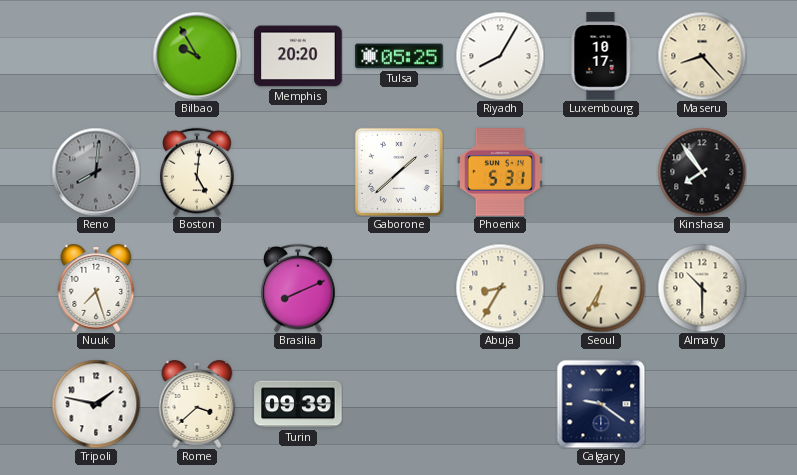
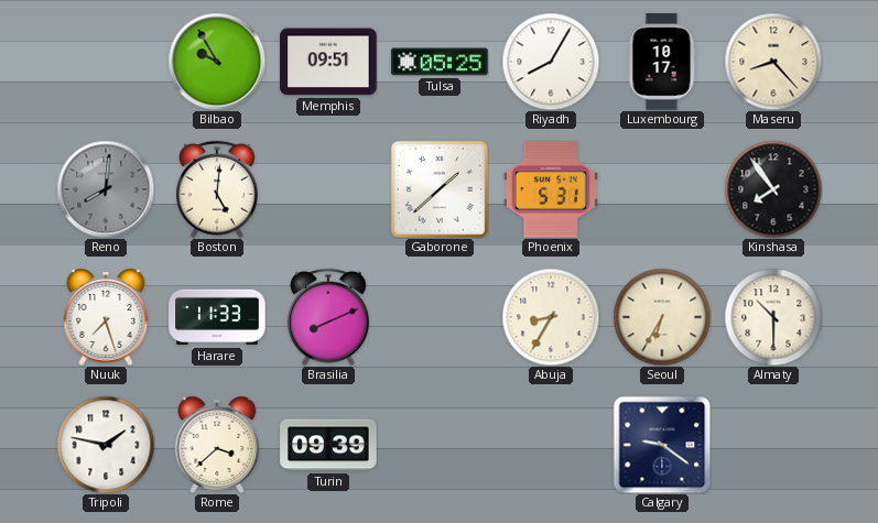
Memphis: 20:20 -> 09:51
Harare: none -> 11:33
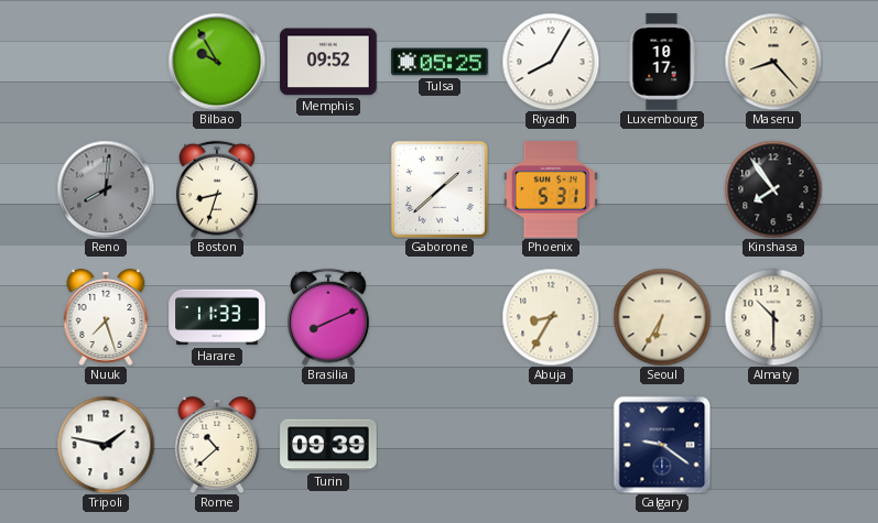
Memphis: 09:51 -> 09:52
Boston: 5:01 -> 8:33
Rome: 3:38 -> 10:38
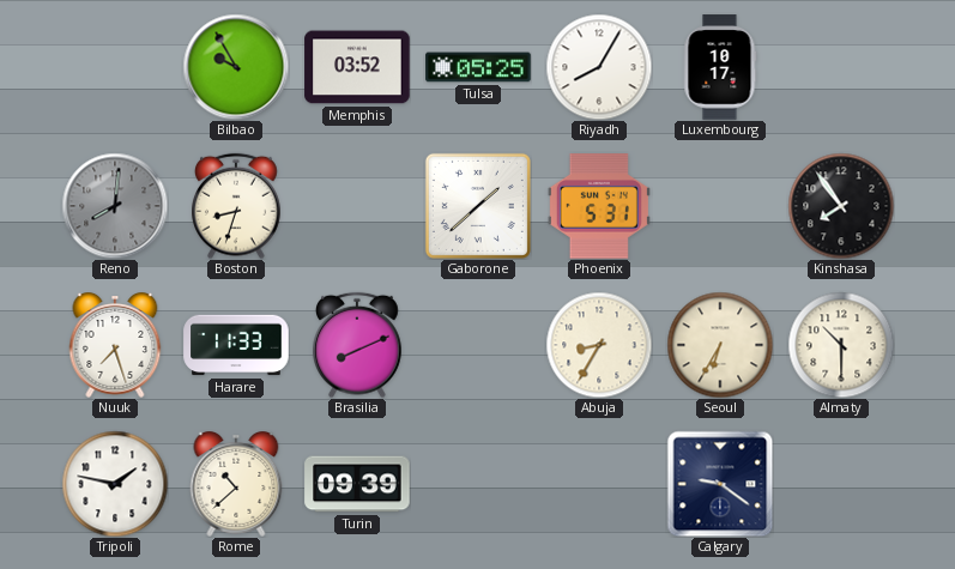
Memphis: 09:52 -> 03:52
Maseru: 8:23 -> none
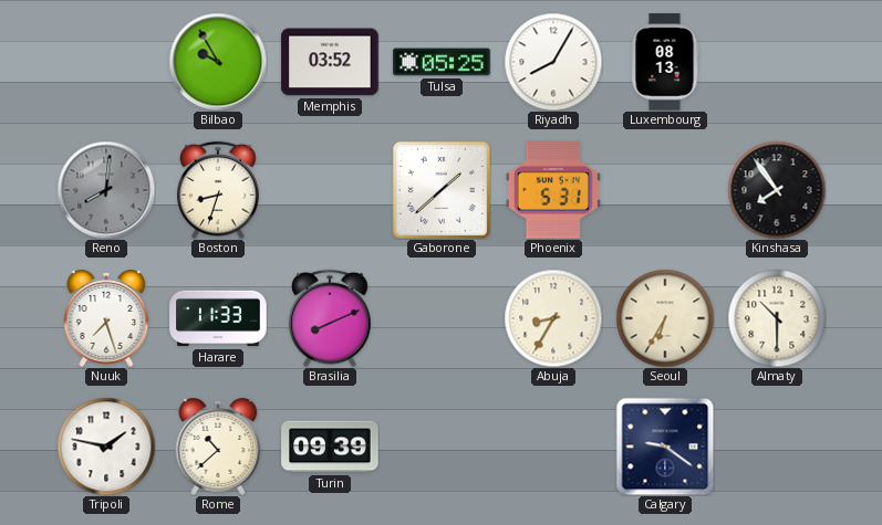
Luxembourg: 10:17 -> 08:13
